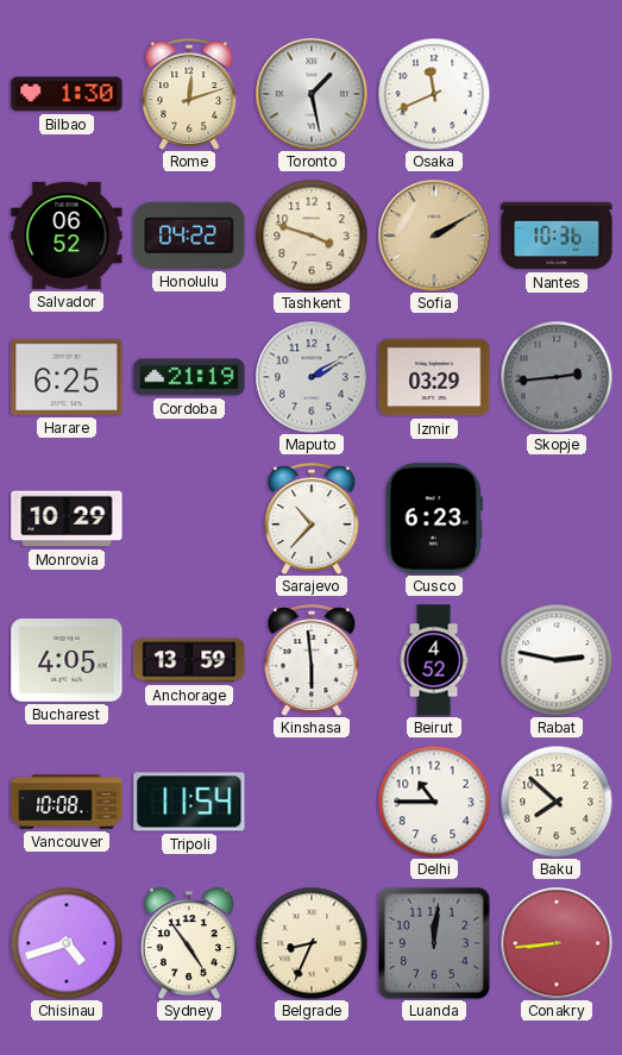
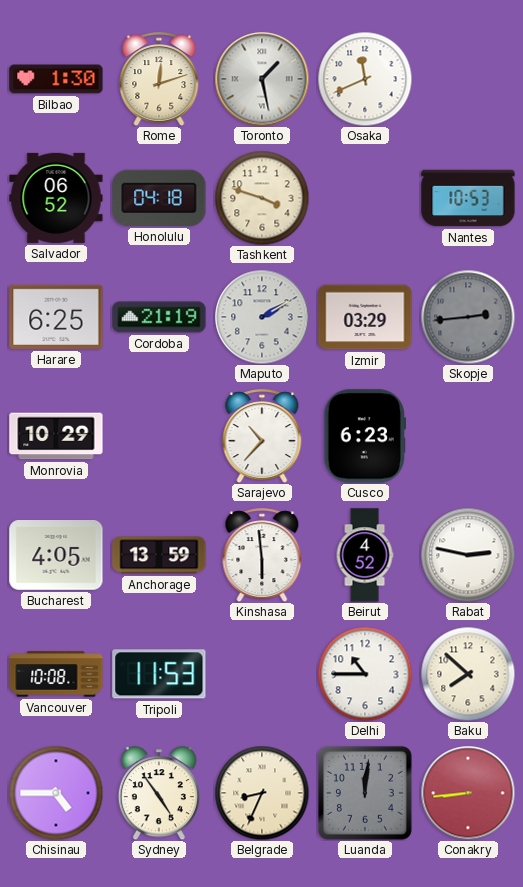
Honolulu: 04:22 -> 04:18
Sofia: 2:10 -> none
Nantes: 10:36 -> 10:53
Tripoli: 11:54 -> 11:53
Chisinau: 4:42 -> 4:45
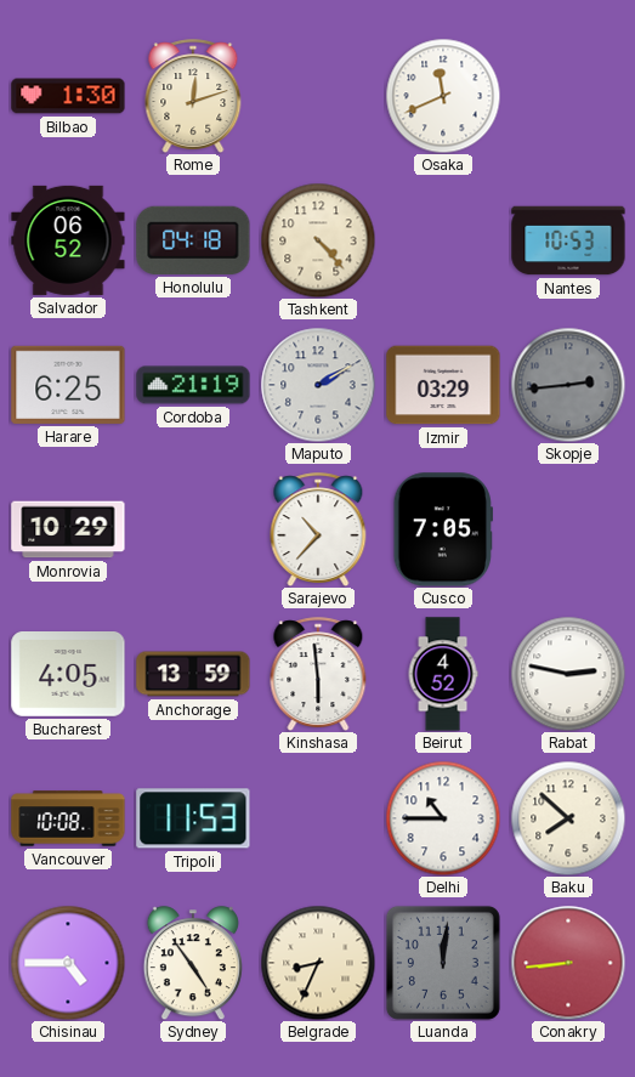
Toronto: 1:28 -> none
Tashkent: 3:48 -> 4:23
Cusco: 6:23 -> 7:05
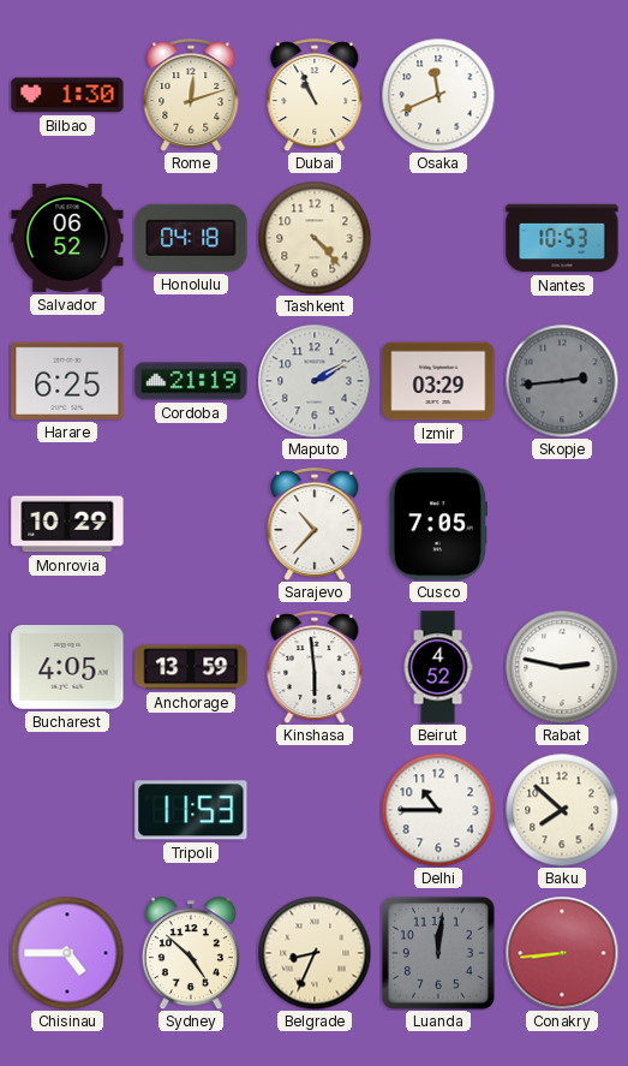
Dubai: none -> 10:56
Vancouver: 10:08 -> none
Sydney: 4:54 -> 4:52
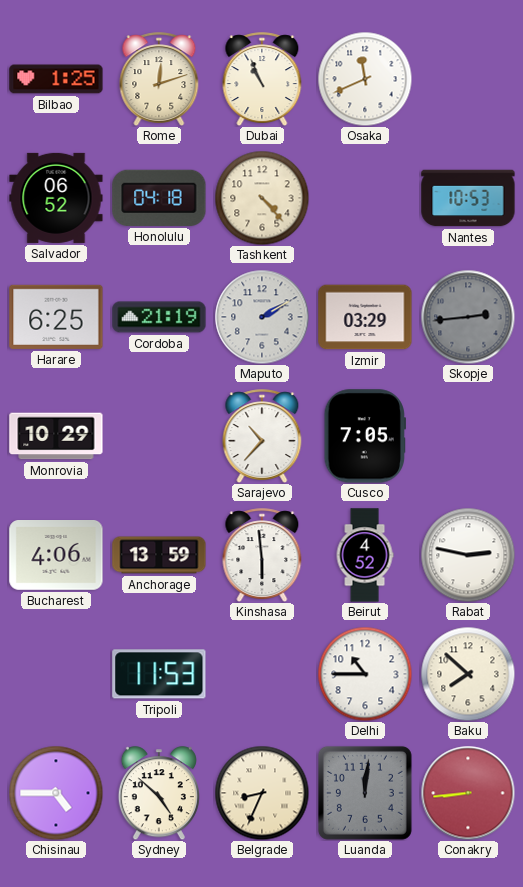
Bilbao: 1:30 -> 1:25
Bucharest: 4:05 -> 4:06
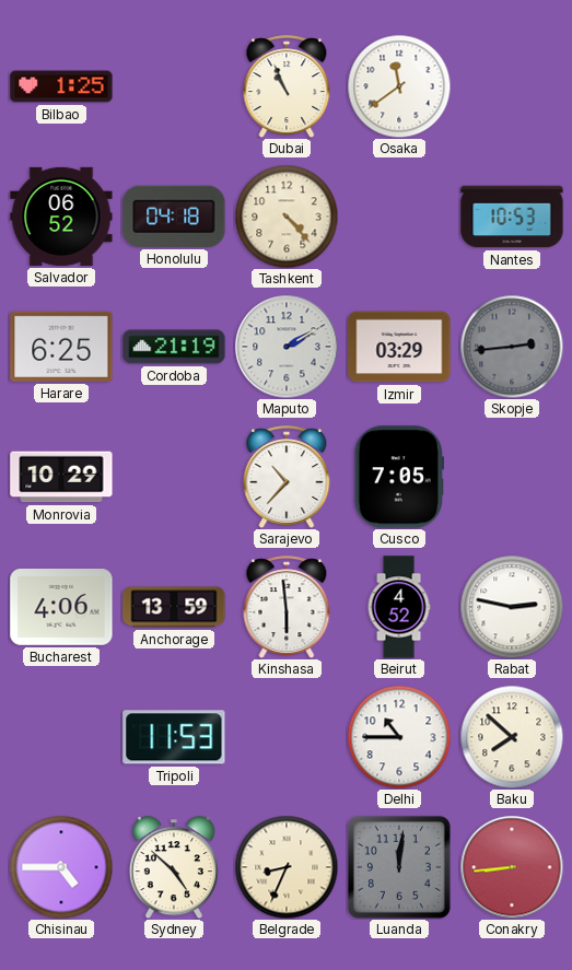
Rome: 12:12 -> none
Osaka: 11:41 -> 11:39
